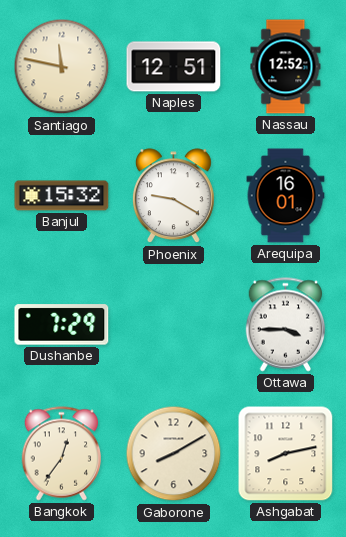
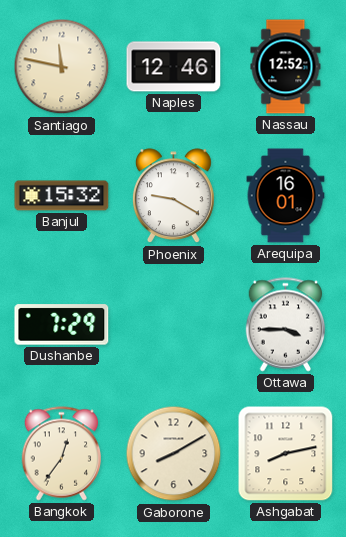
Naples: 12:51 -> 12:46
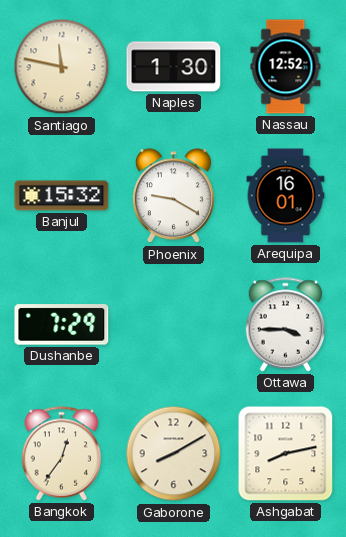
Naples: 12:46 -> 1:30
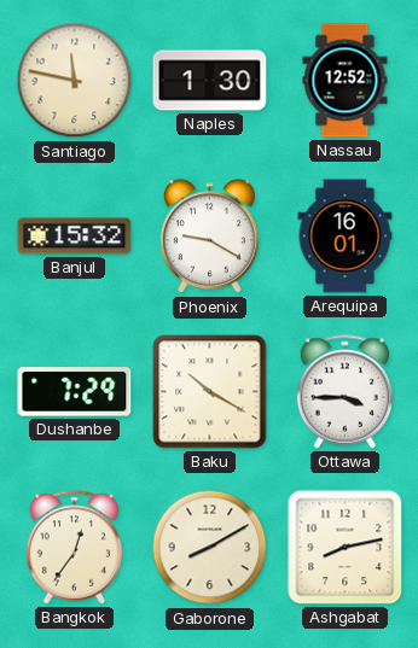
Baku: none -> 10:20
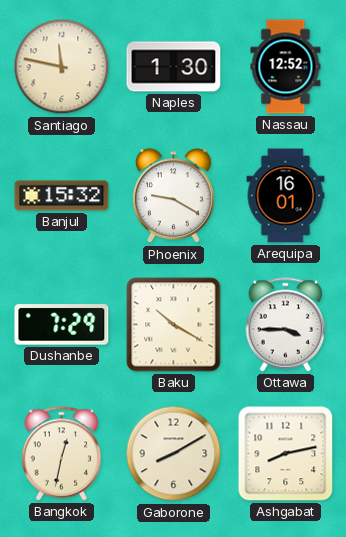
Bangkok: 12:36 -> 12:32
